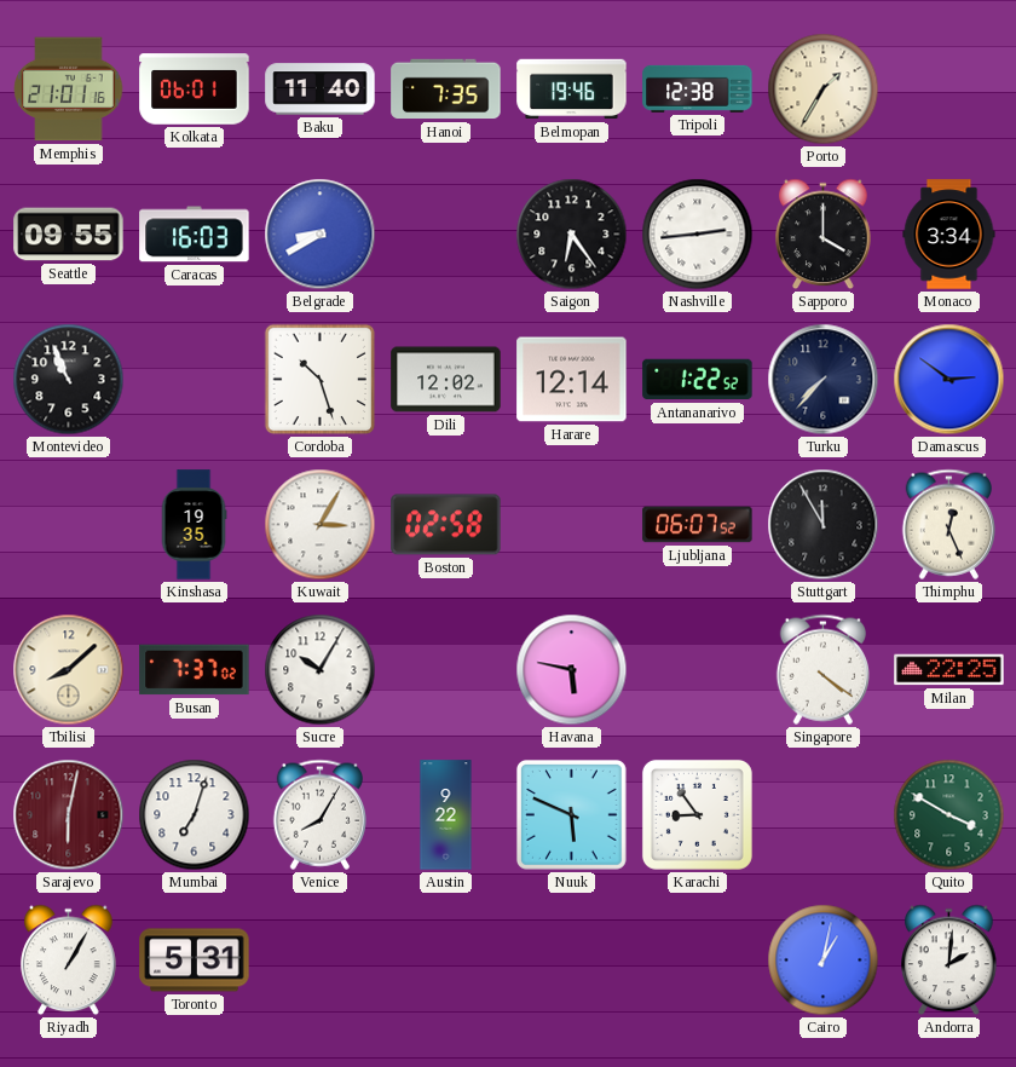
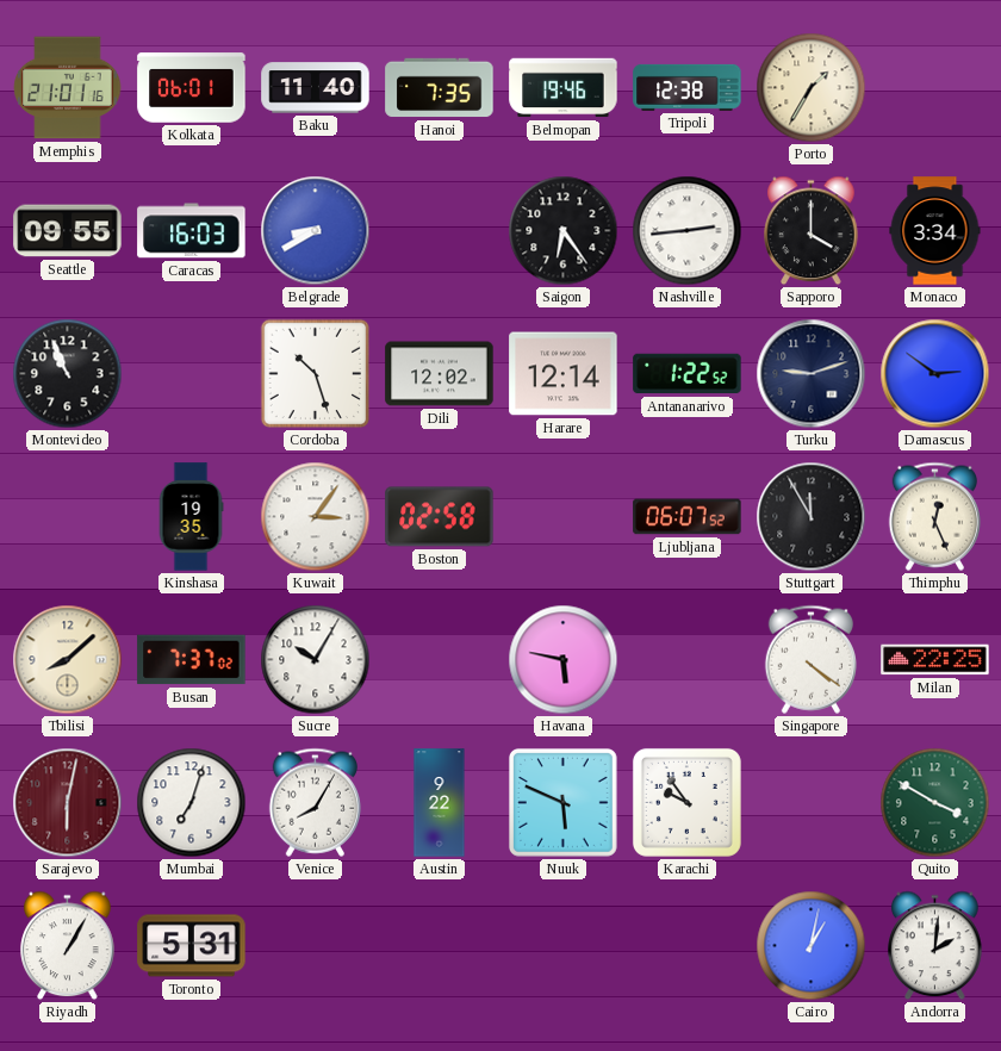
Turku: 7:37 -> 9:12
Kuwait: 3:05 -> 3:06
Karachi: 8:54 -> 9:54
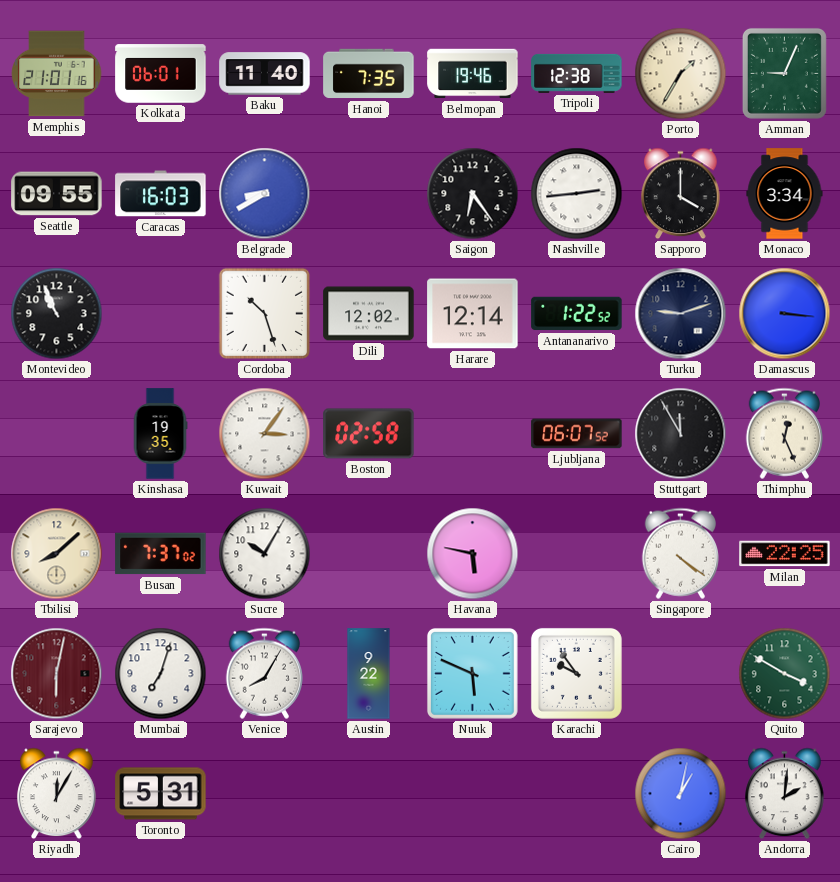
Amman: none -> 9:04
Damascus: 2:51 -> 3:16
Riyadh: 1:05 -> 12:05
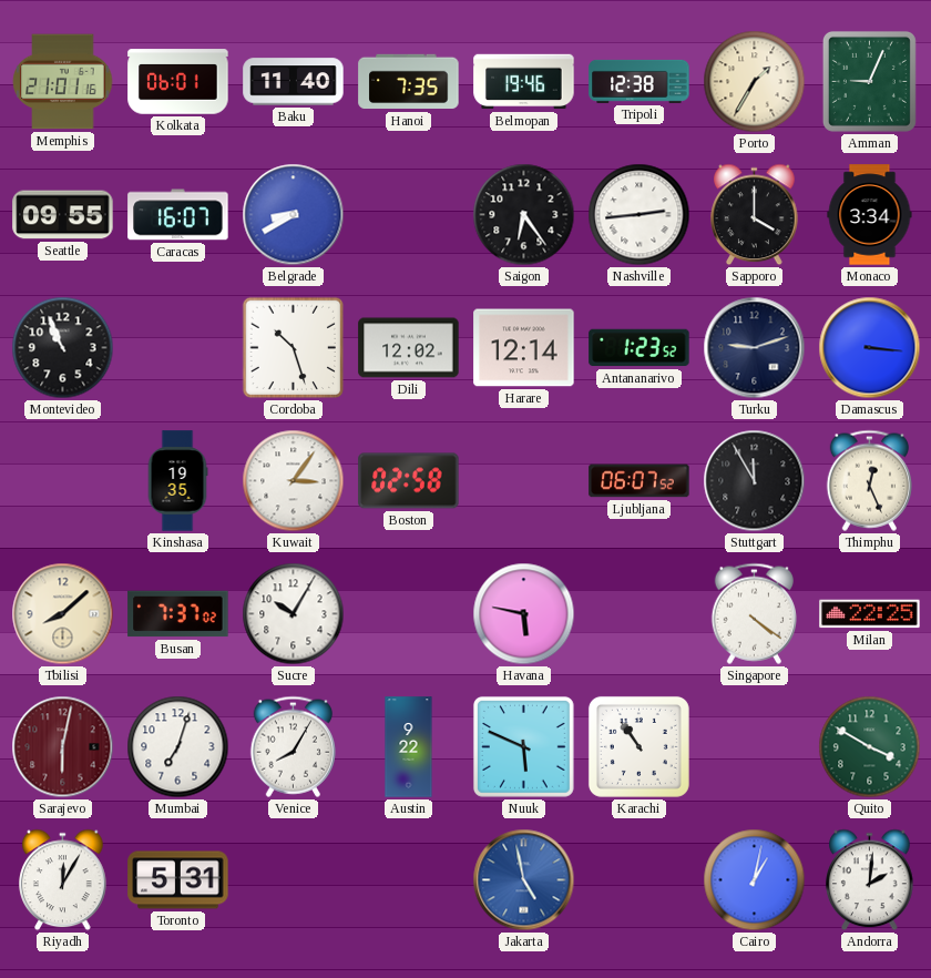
Caracas: 16:03 -> 16:07
Antananarivo: 1:22 -> 1:23
Karachi: 9:54 -> 10:54
Jakarta: none -> 4:58
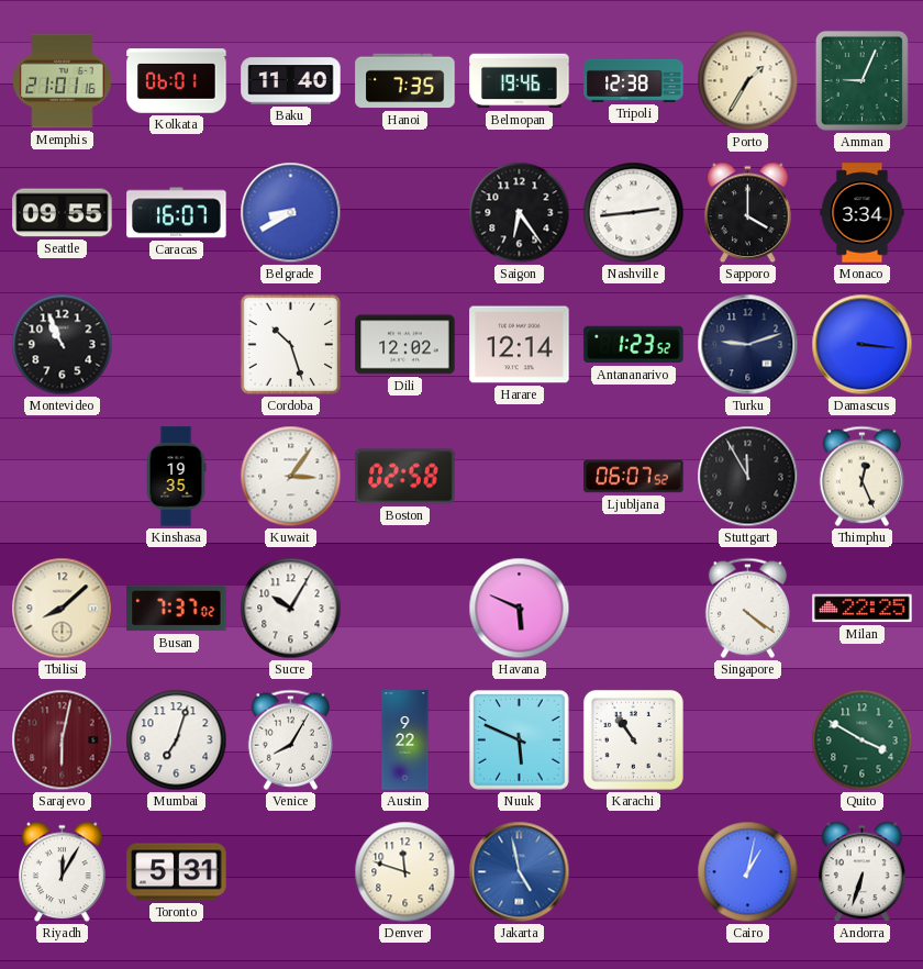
Havana: 5:47 -> 5:49
Denver: none -> 11:48
Andorra: 2:01 -> 6:33
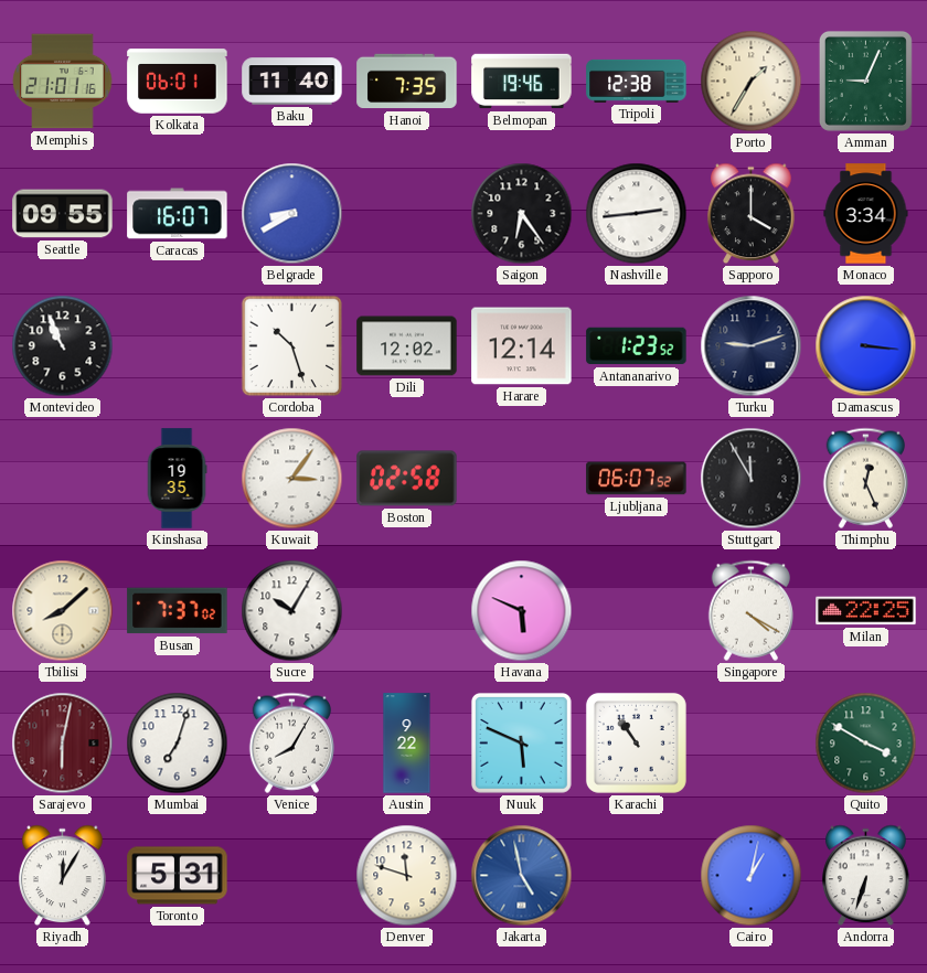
Singapore: 4:21 -> 4:20
